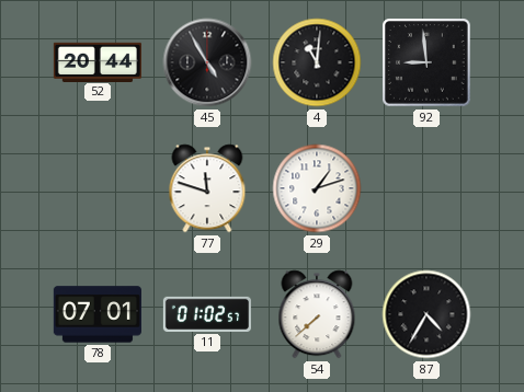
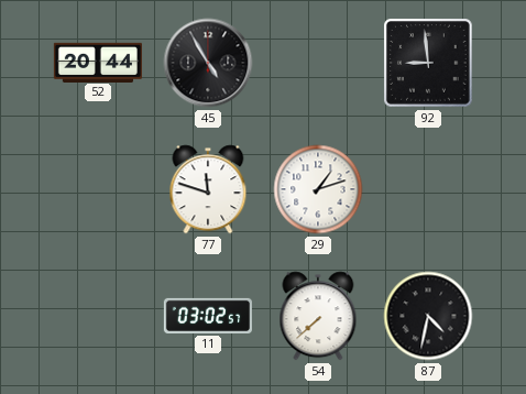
4: 11:01 -> none
78: 07:01 -> none
11: 01:02 -> 03:02
87: 4:35 -> 4:32
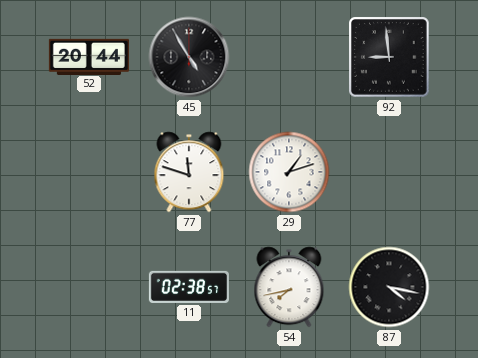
11: 03:02 -> 02:38
54: 7:38 -> 7:43
87: 4:32 -> 4:17
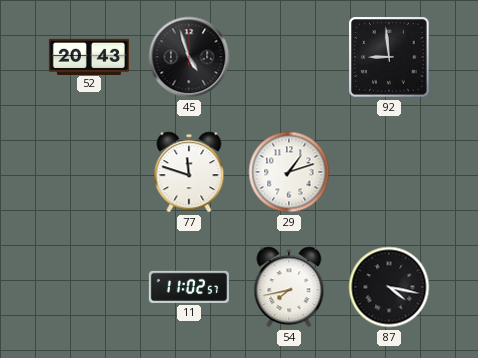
52: 20:44 -> 20:43
45: 4:55 -> 4:57
11: 02:38 -> 11:02
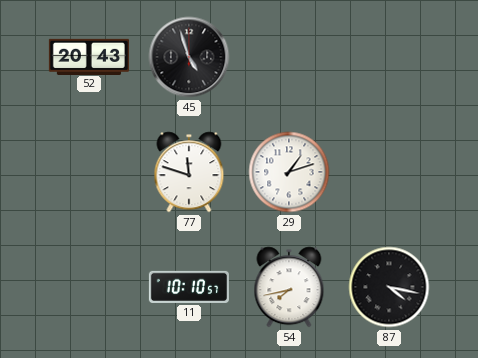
92: 8:59 -> none
11: 11:02 -> 10:10
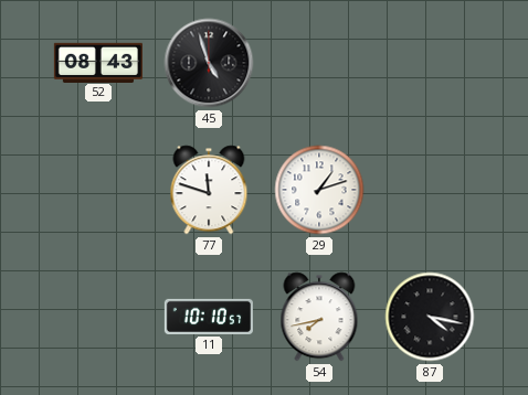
52: 20:43 -> 08:43
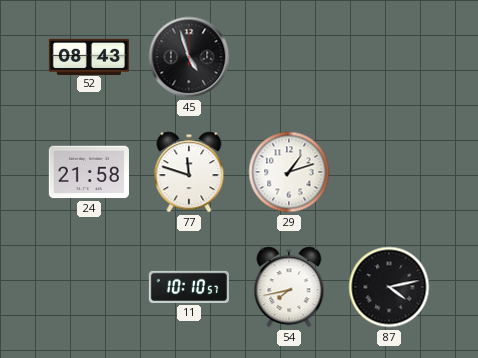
24: none -> 21:58
87: 4:17 -> 4:13
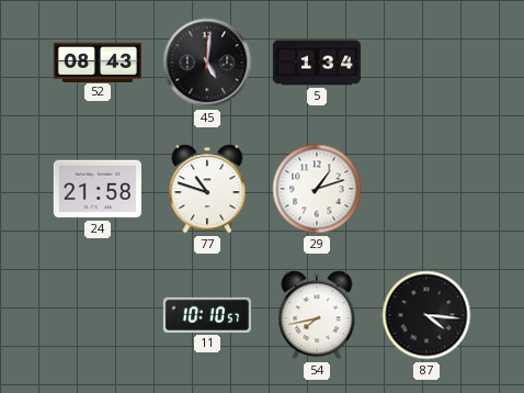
45: 4:57 -> 5:01
5: none -> 1:34
77: 11:48 -> 10:48
87: 4:13 -> 4:16
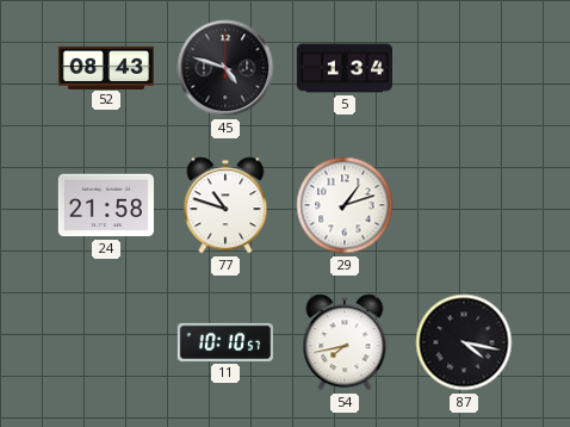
45: 5:01 -> 4:48
87: 4:16 -> 4:17
